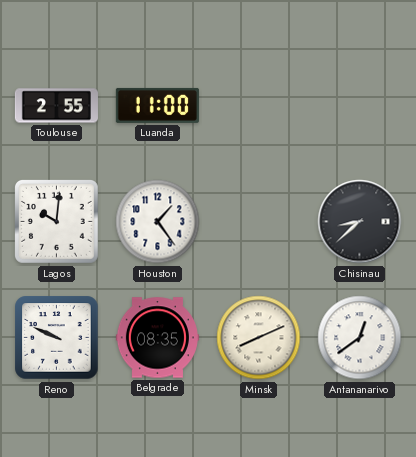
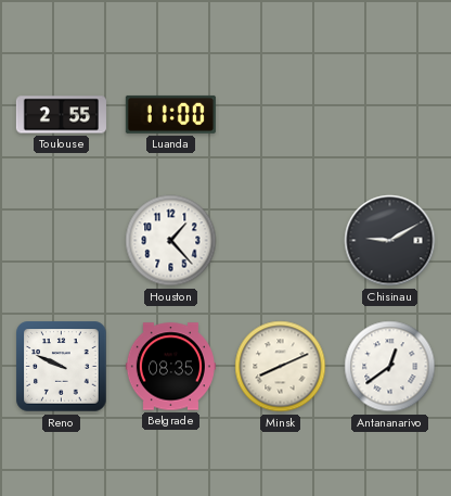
Lagos: 10:01 -> none
Houston: 1:24 -> 1:23
Chisinau: 8:38 -> 9:10
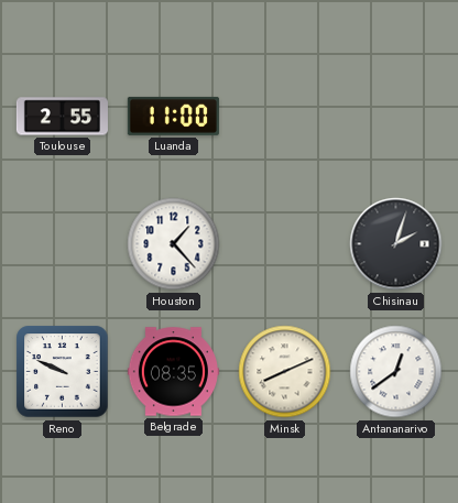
Chisinau: 9:10 -> 2:03
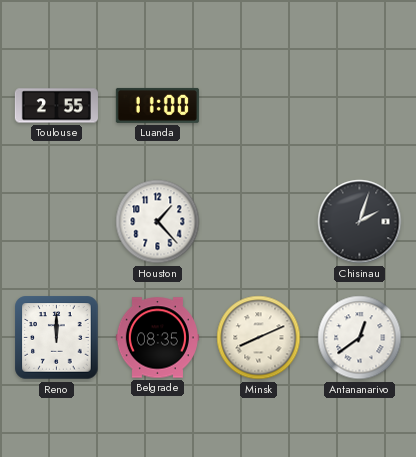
Reno: 9:49 -> 12:00
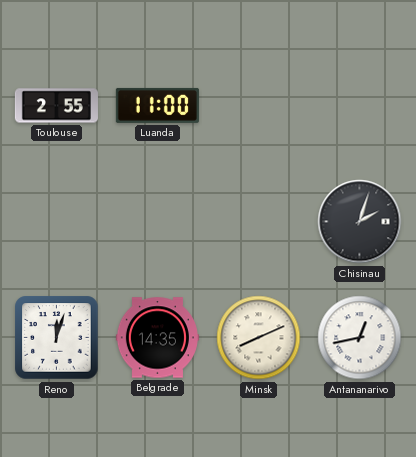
Houston: 1:23 -> none
Reno: 12:00 -> 12:03
Belgrade: 08:35 -> 14:35
Antananarivo: 12:39 -> 12:43
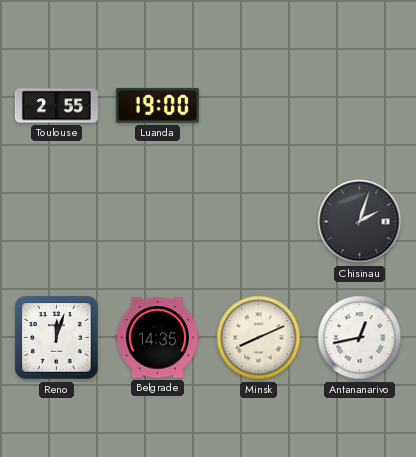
Luanda: 11:00 -> 19:00
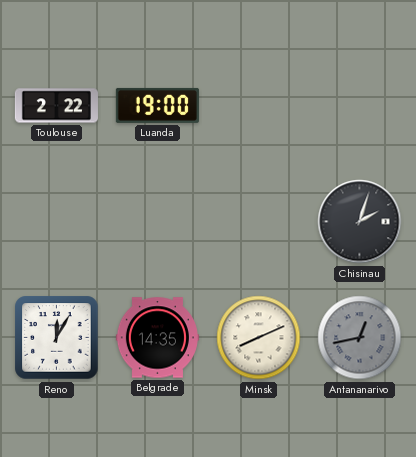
Toulouse: 2:55 -> 2:22
Reno: 12:03 -> 12:05
Antananarivo dial: white -> grey
